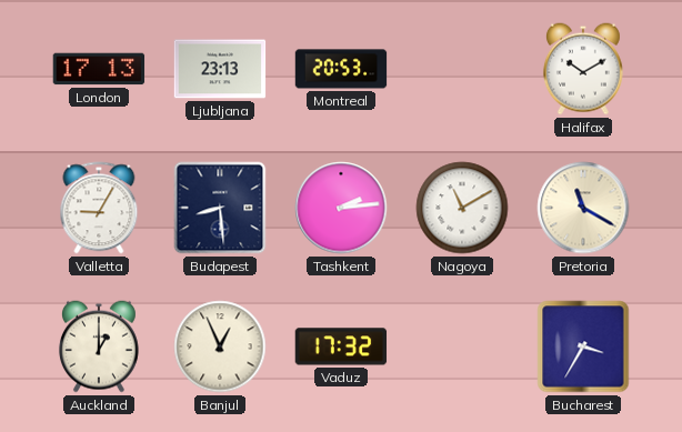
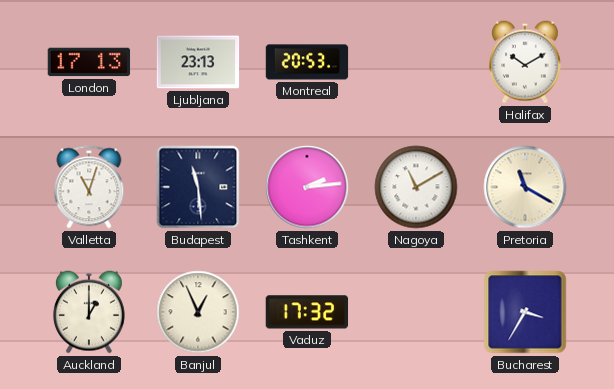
Valletta: 9:05 -> 11:03
Budapest: 8:29 -> 11:29
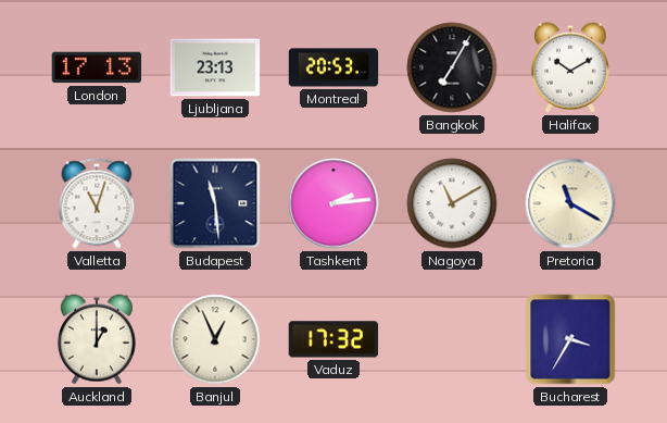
Bangkok: none -> 7:05
